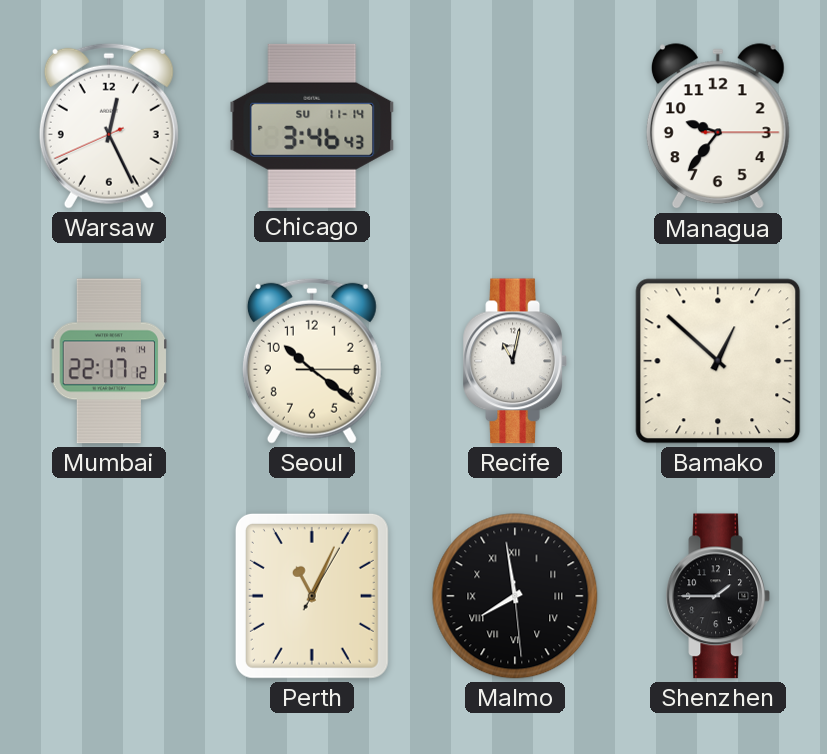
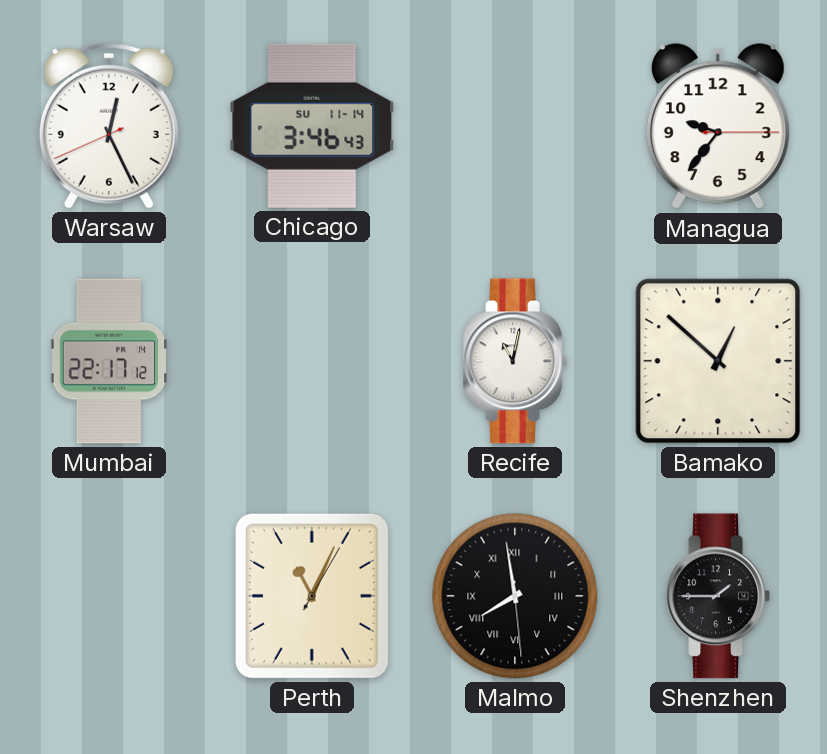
Seoul: 10:21 -> none
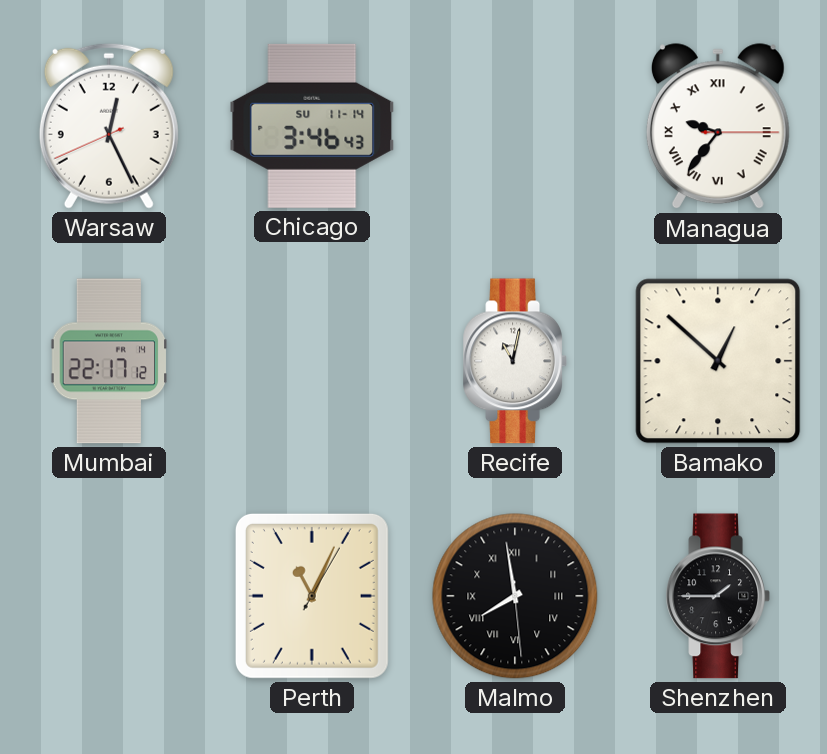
Managua numerals: Arabic -> Roman
